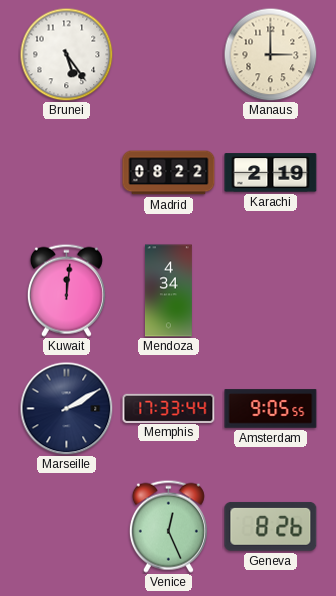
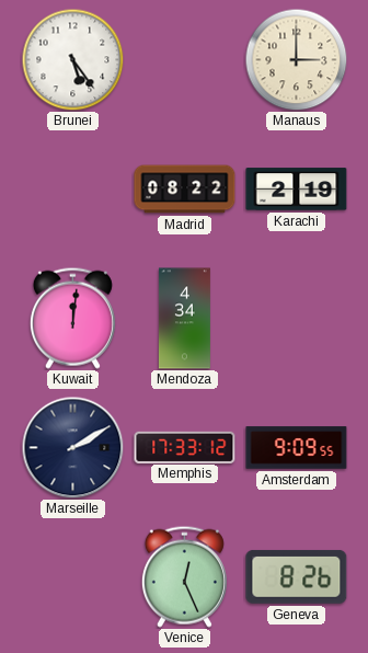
Memphis: 17:33:44 -> 17:33:12
Amsterdam: 9:05 -> 9:09
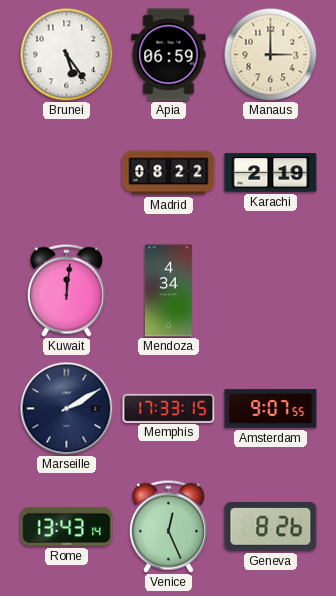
Apia: none -> 06:59
Memphis: 17:33:12 -> 17:33:15
Amsterdam: 9:09 -> 9:07
Rome: none -> 13:43
